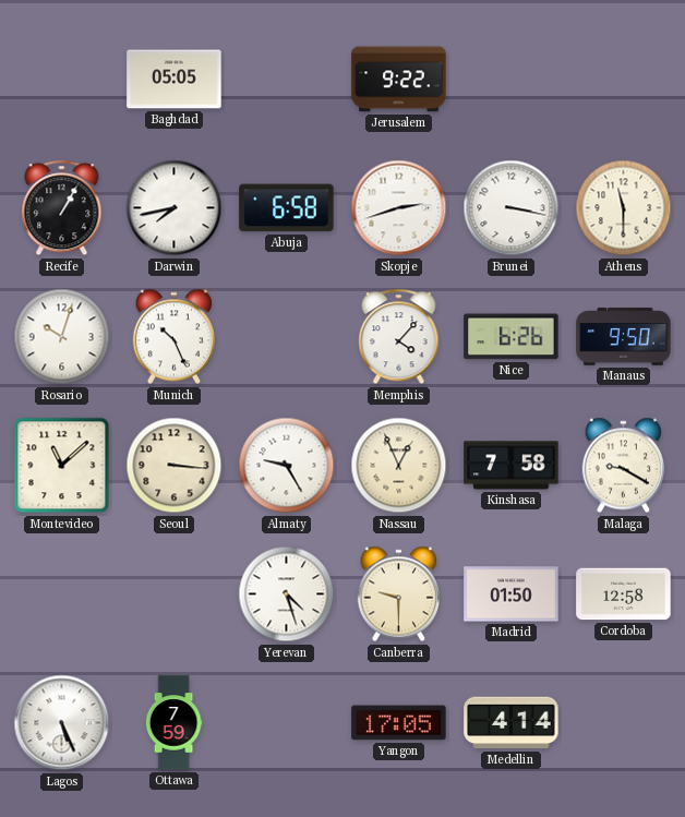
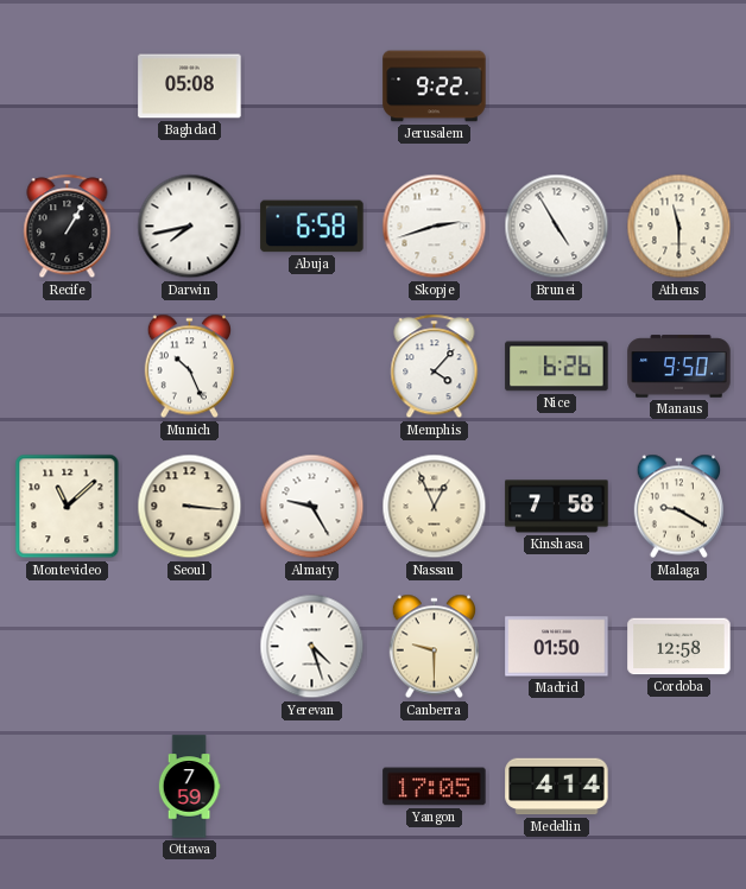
Baghdad: 05:05 -> 05:08
Brunei: 3:17 -> 4:55
Rosario: 10:03 -> none
Lagos: 5:26 -> none
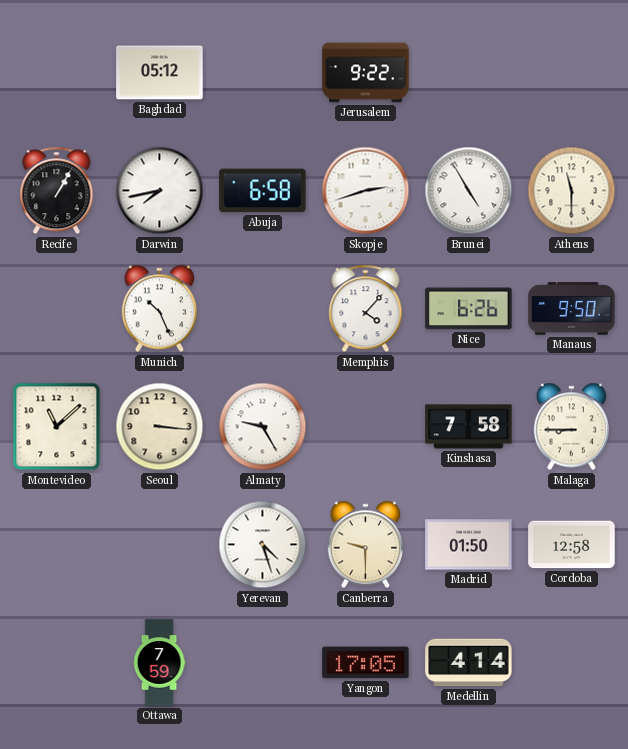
Baghdad: 05:08 -> 05:12
Nassau: 12:56 -> none
Malaga: 9:20 -> 8:45
